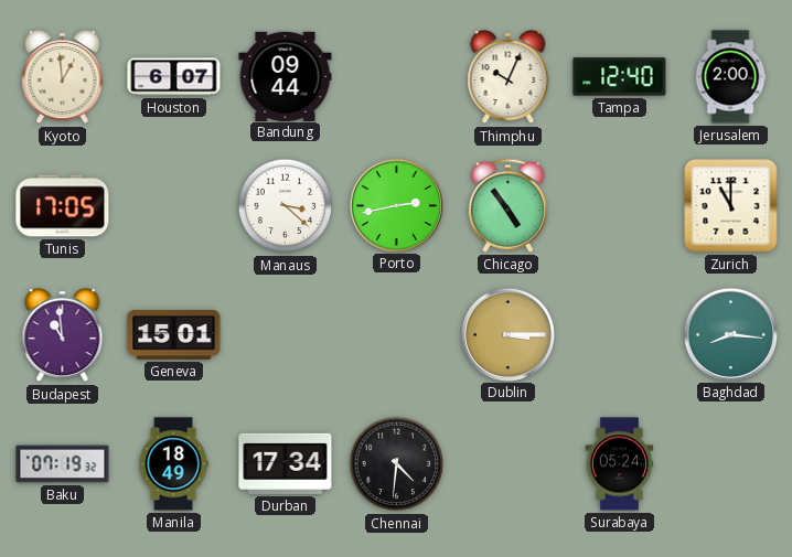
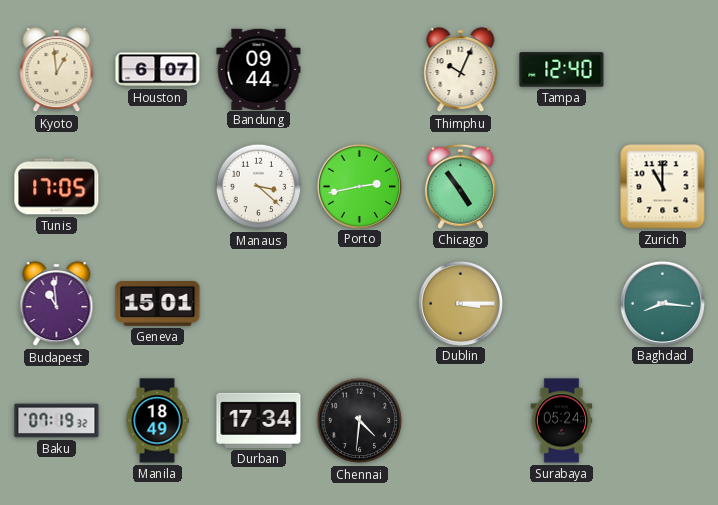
Jerusalem: 2:00 -> none
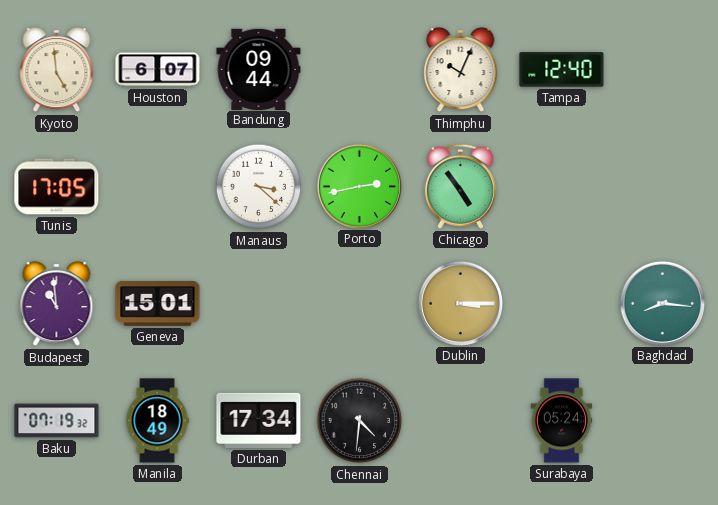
Kyoto: 12:59 -> 4:59
Zurich: 11:00 -> none
